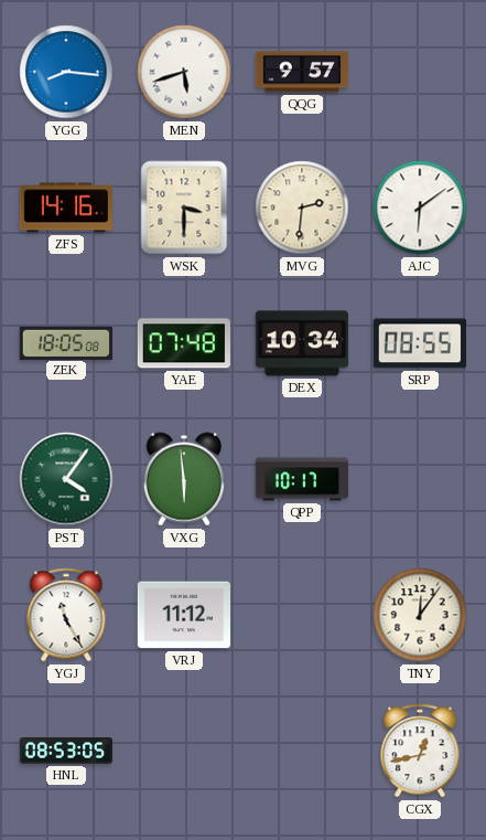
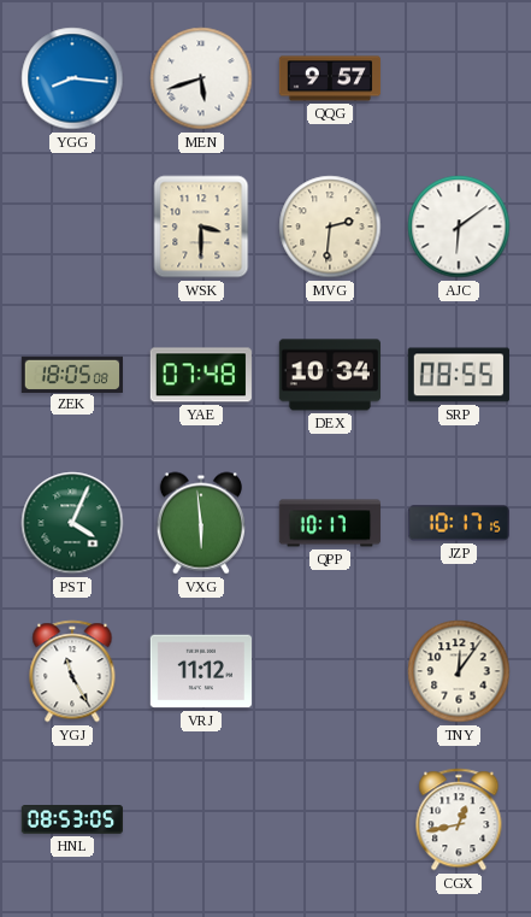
ZFS: 14:16 -> none
PST: 4:06 -> 4:04
JZP: none -> 10:17
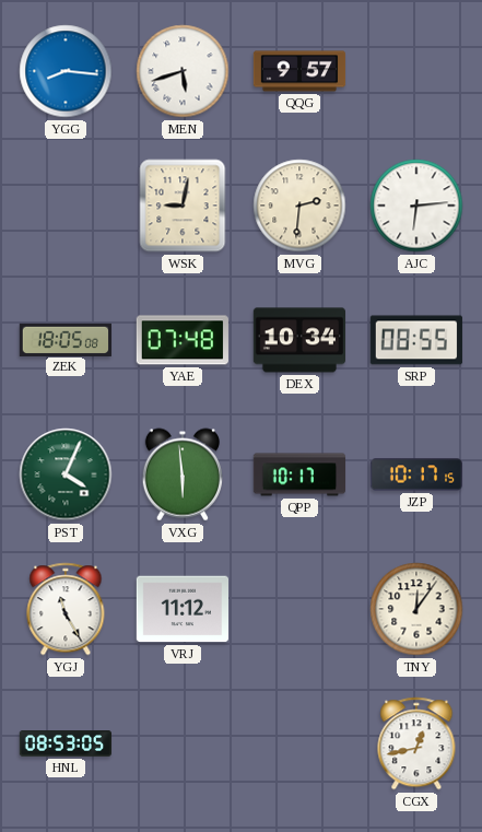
WSK: 3:30 -> 9:02
AJC: 6:09 -> 6:14
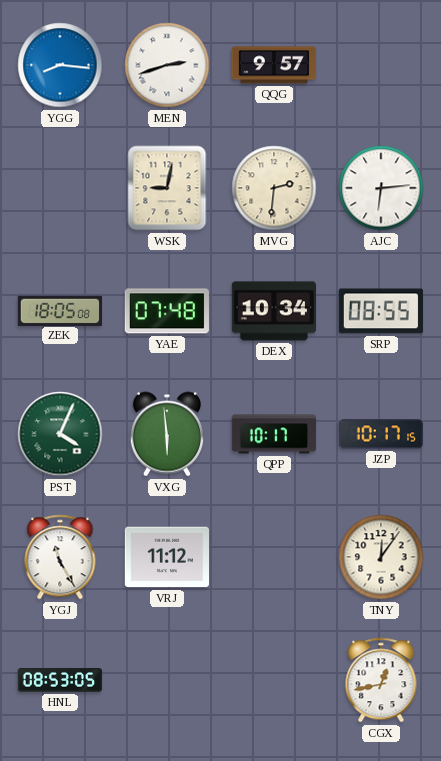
MEN: 5:42 -> 2:42
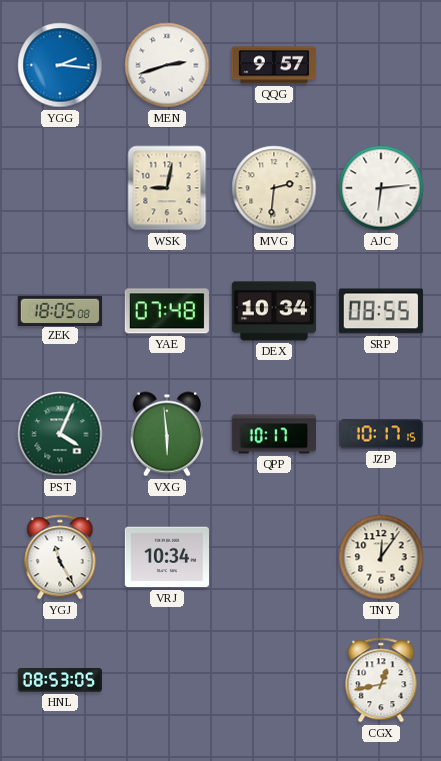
YGG: 8:16 -> 2:16
VRJ: 11:12 -> 10:34
